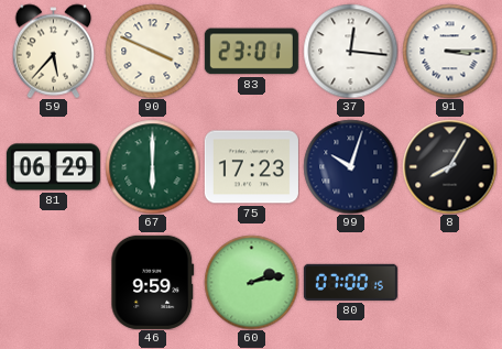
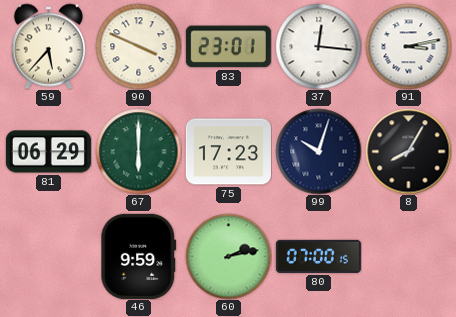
91: 3:15 -> 3:13
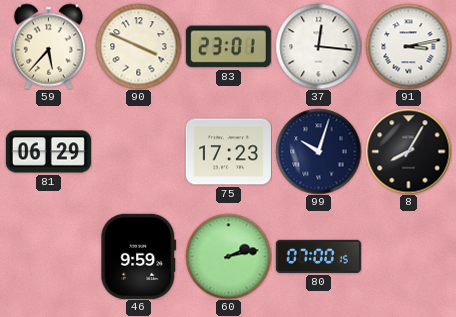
67: 6:00 -> none
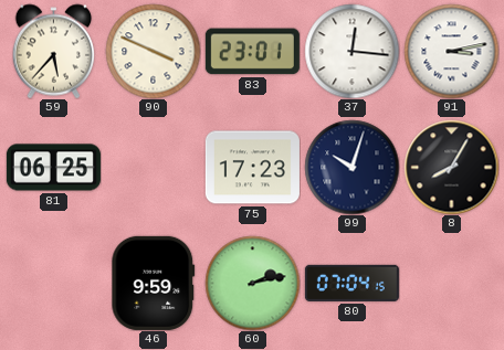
81: 06:29 -> 06:25
80: 07:00 -> 07:04
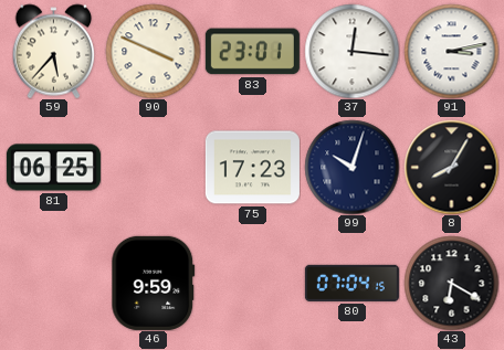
60: 2:13 -> none
43: none -> 6:20
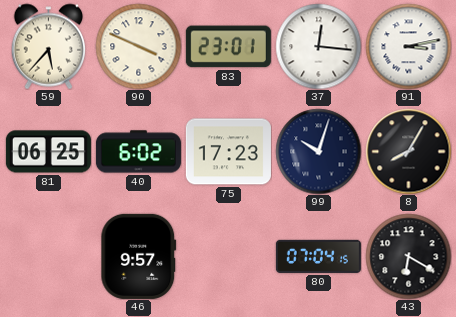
40: none -> 6:02
46: 9:59 -> 9:57
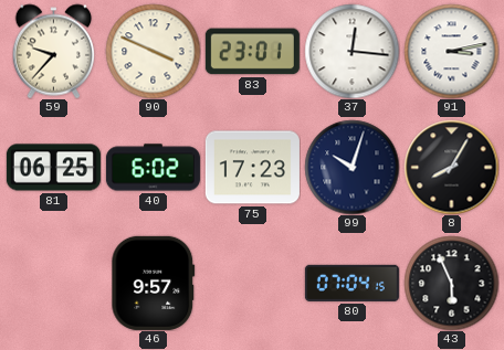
59: 5:37 -> 9:37
43: 6:20 -> 5:56
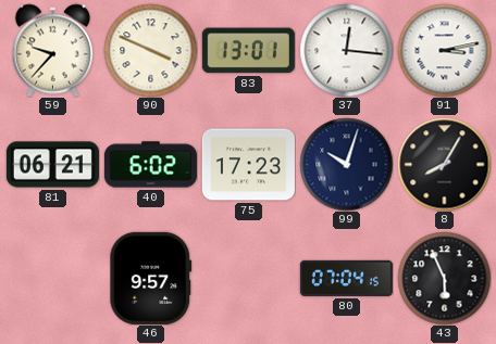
83: 23:01 -> 13:01
81: 06:25 -> 06:21
